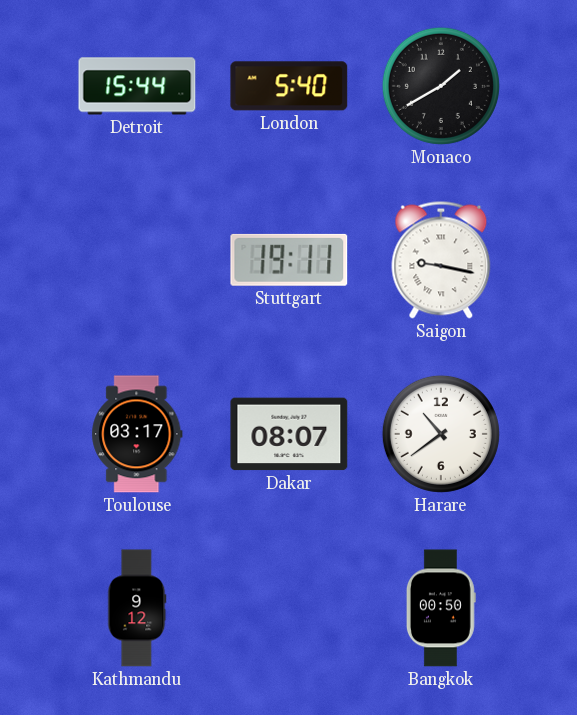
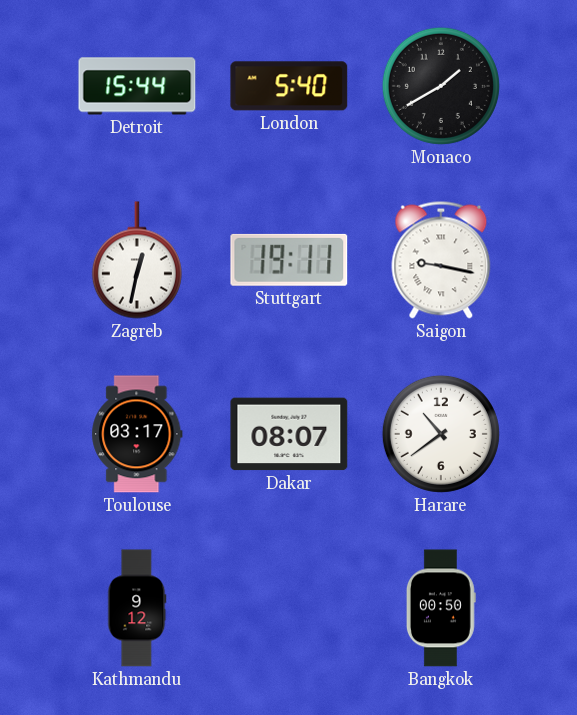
Zagreb: none -> 12:32
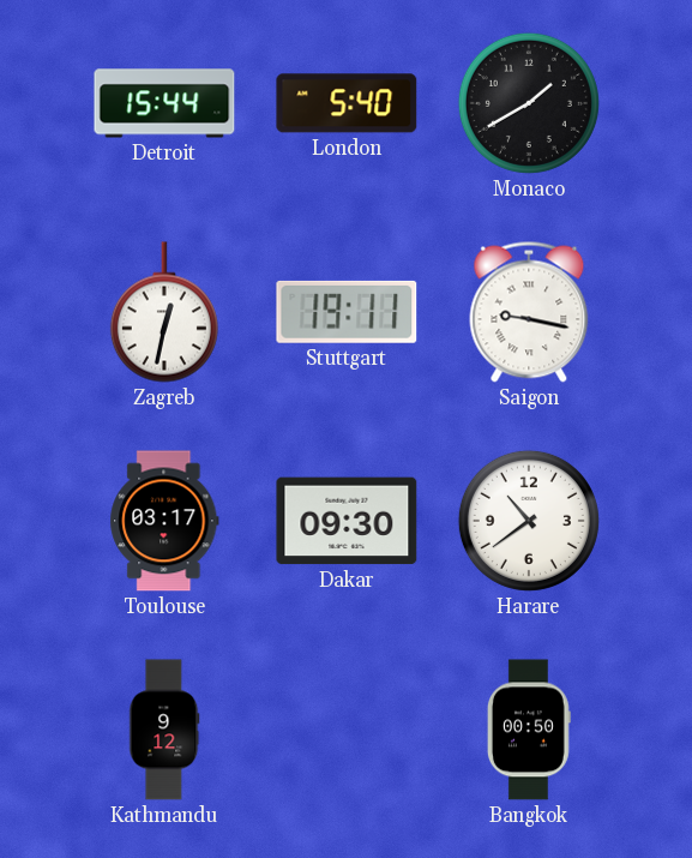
Dakar: 08:07 -> 09:30
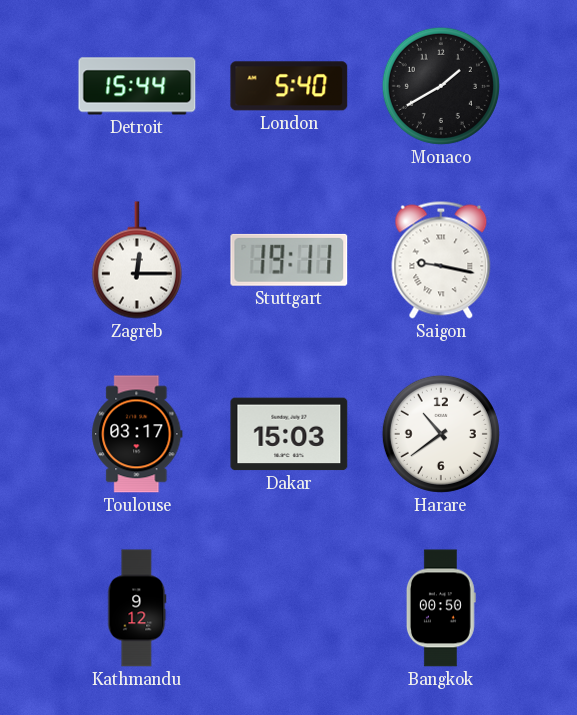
Zagreb: 12:32 -> 12:15
Dakar: 09:30 -> 15:03
